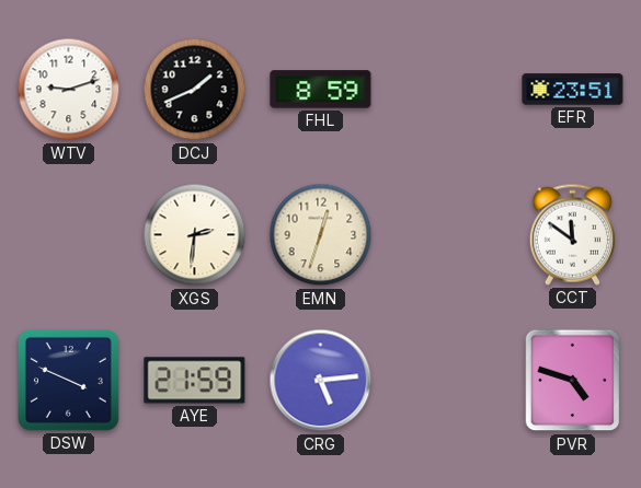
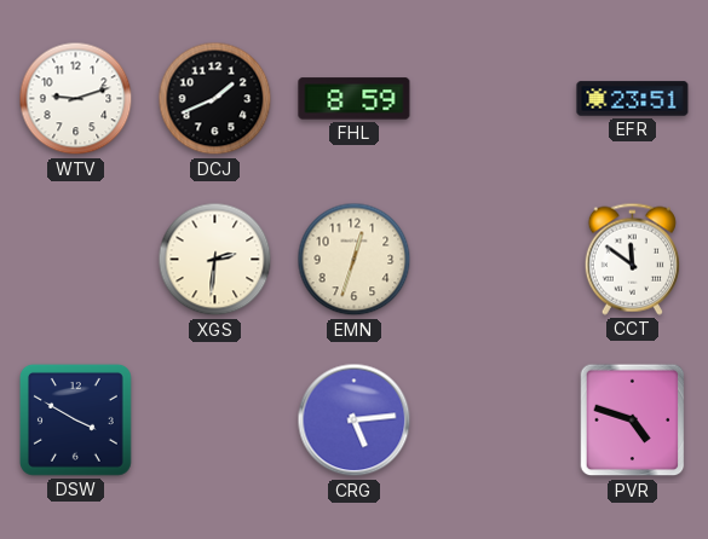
DSW: 3:49 -> 3:50
AYE: 21:59 -> none
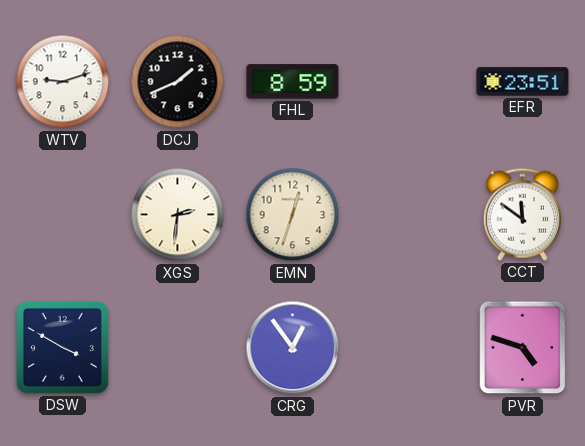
CRG: 5:14 -> 12:54
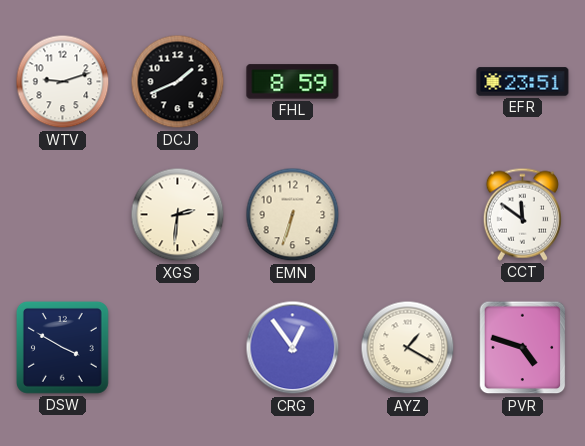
EMN: 12:33 -> 6:33
AYZ: none -> 1:20
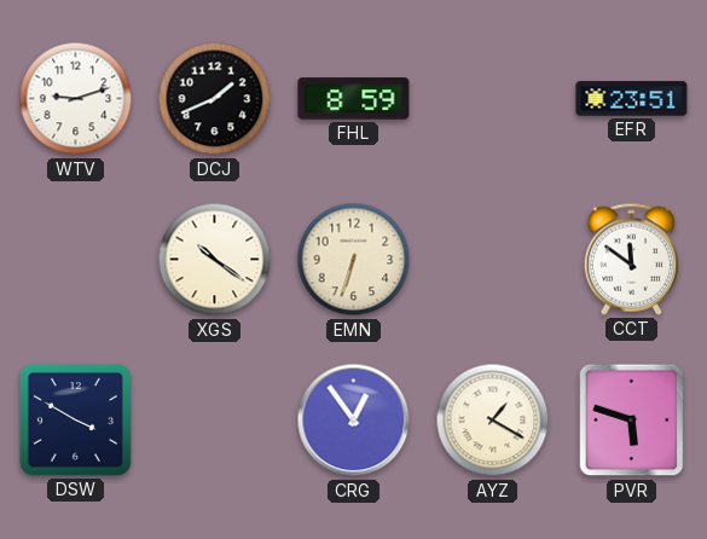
XGS: 2:31 -> 10:21
PVR: 4:48 -> 5:48
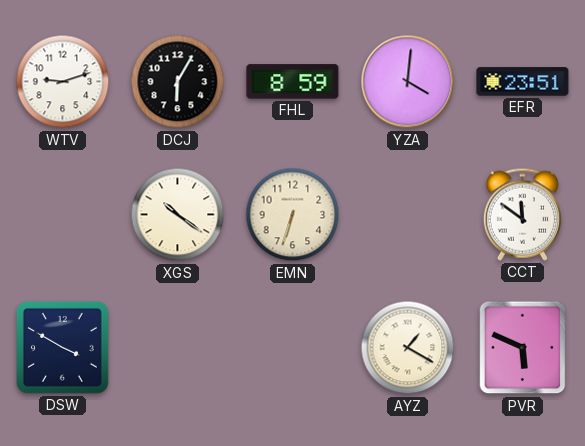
DCJ: 1:41 -> 6:05
YZA: none -> 4:01
CRG: 12:54 -> none
PVR: 5:48 -> 5:49
